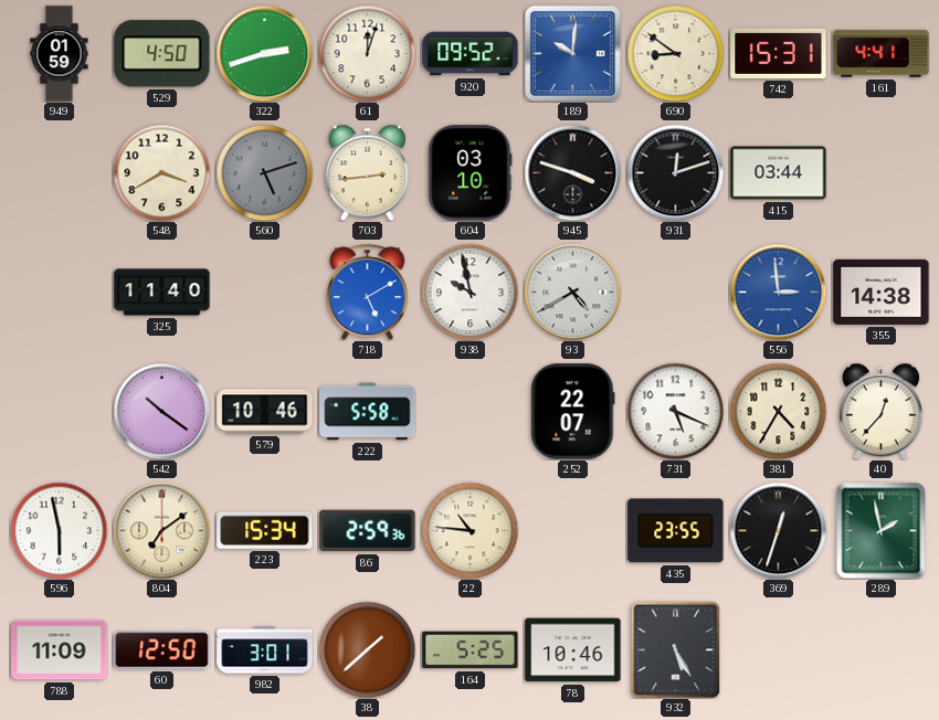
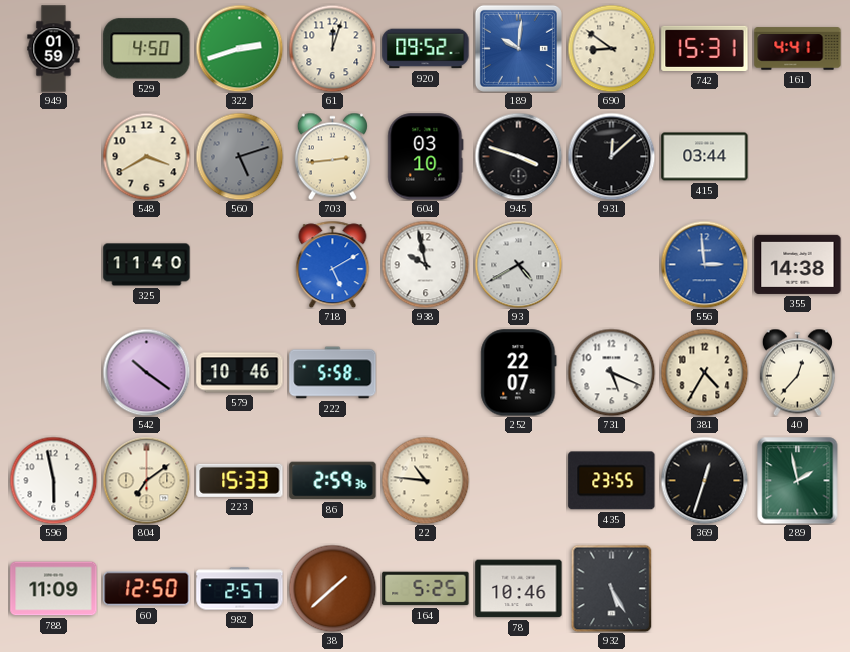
931: 12:12 -> 12:08
223: 15:34 -> 15:33
982: 3:01 -> 2:57
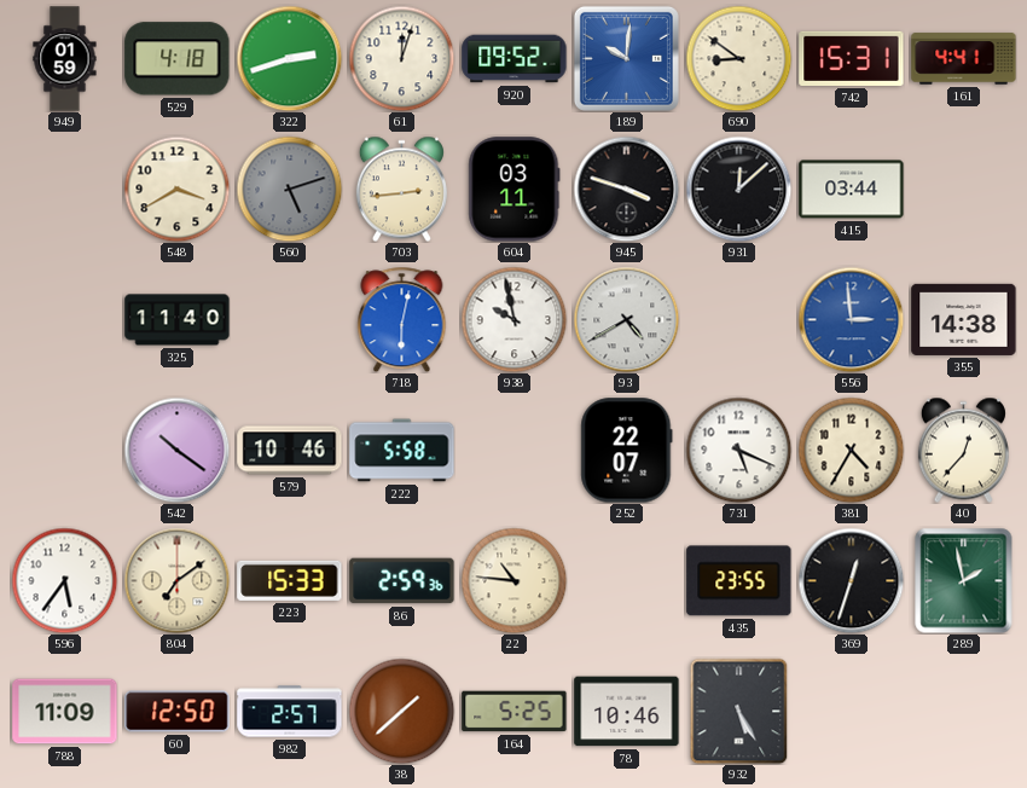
529: 4:50 -> 4:18
604: 03:10 -> 03:11
718: 5:10 -> 6:02
596: 5:58 -> 5:36
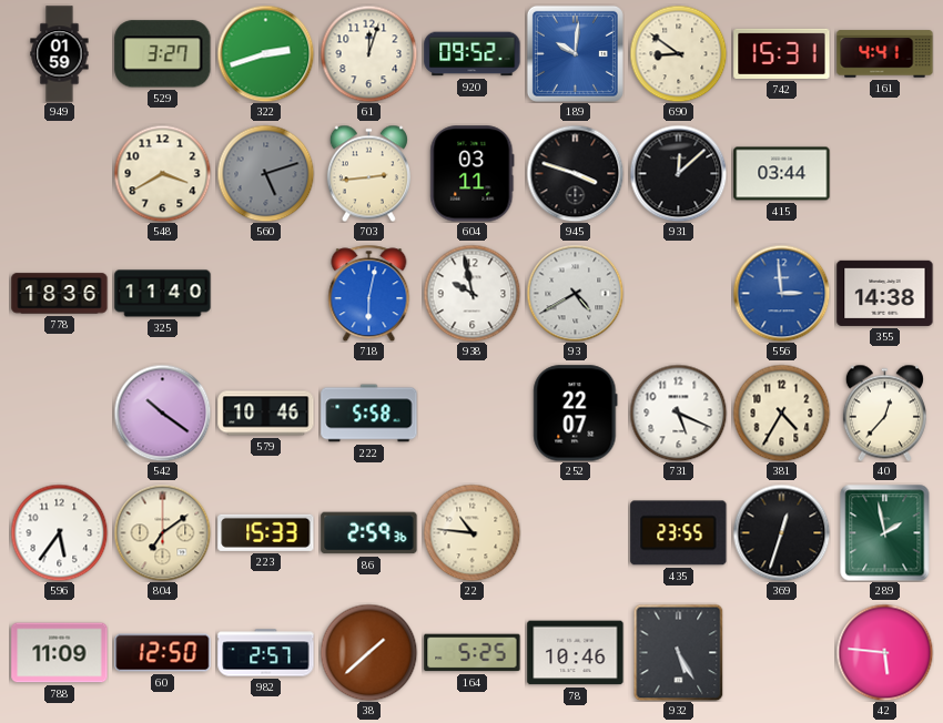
529: 4:18 -> 3:27
778: none -> 18:36
42: none -> 5:46
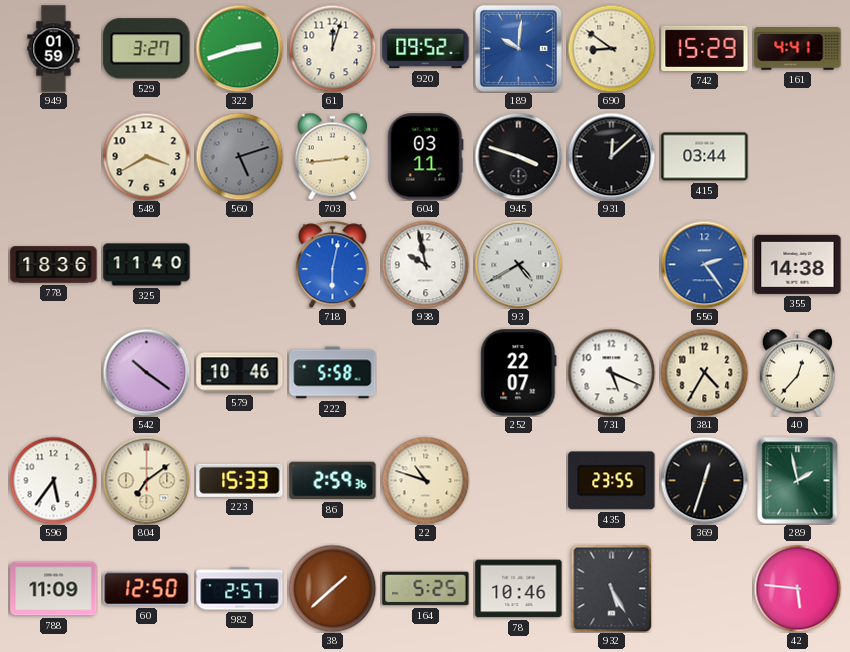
742: 15:31 -> 15:29
556: 2:59 -> 2:24
22: 10:46 -> 10:48
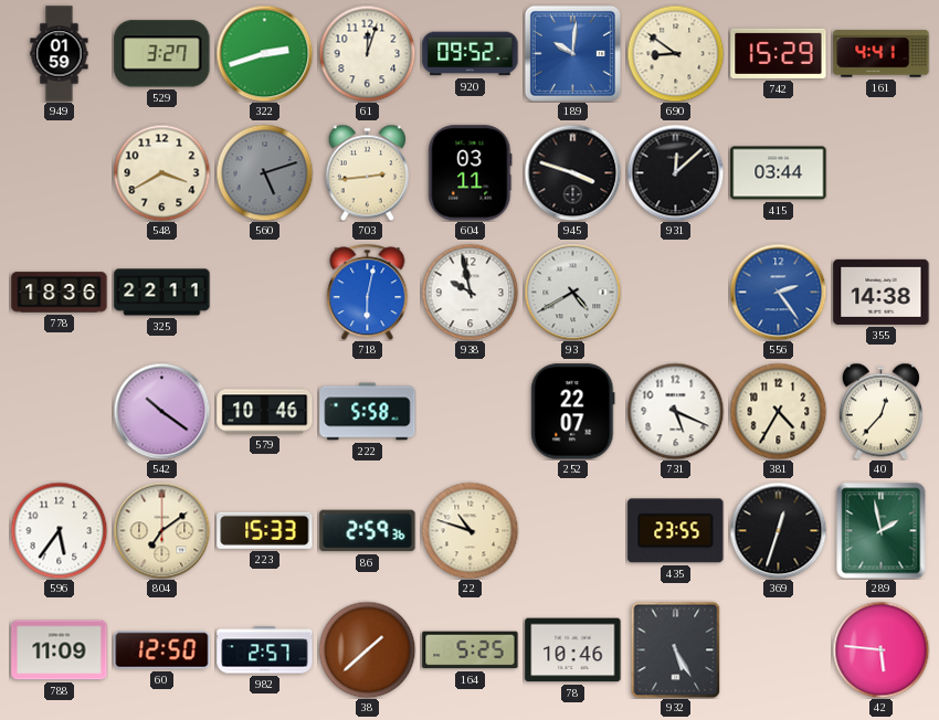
325: 11:40 -> 22:11
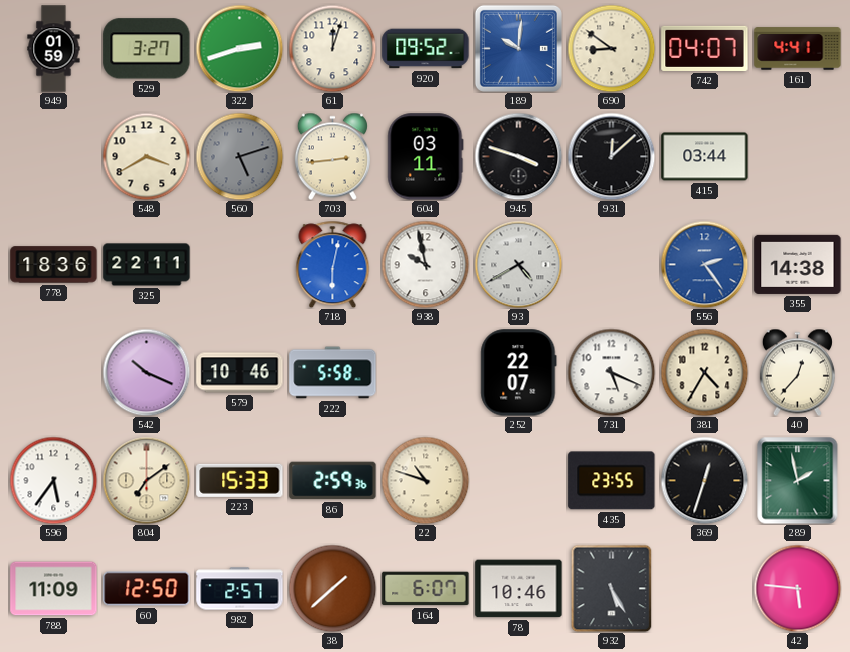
742: 15:29 -> 04:07
542: 10:21 -> 10:19
164: 5:25 -> 6:07
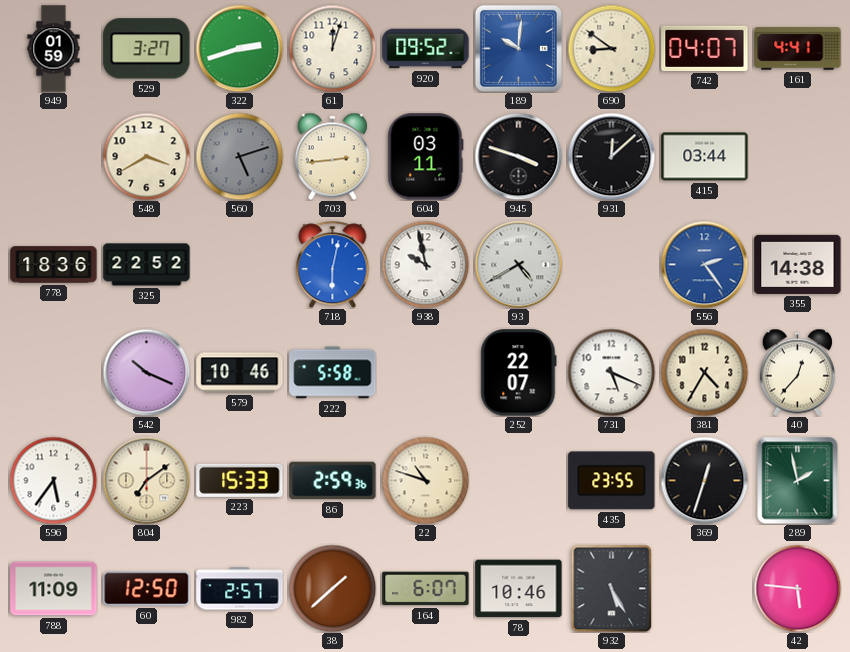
325: 22:11 -> 22:52
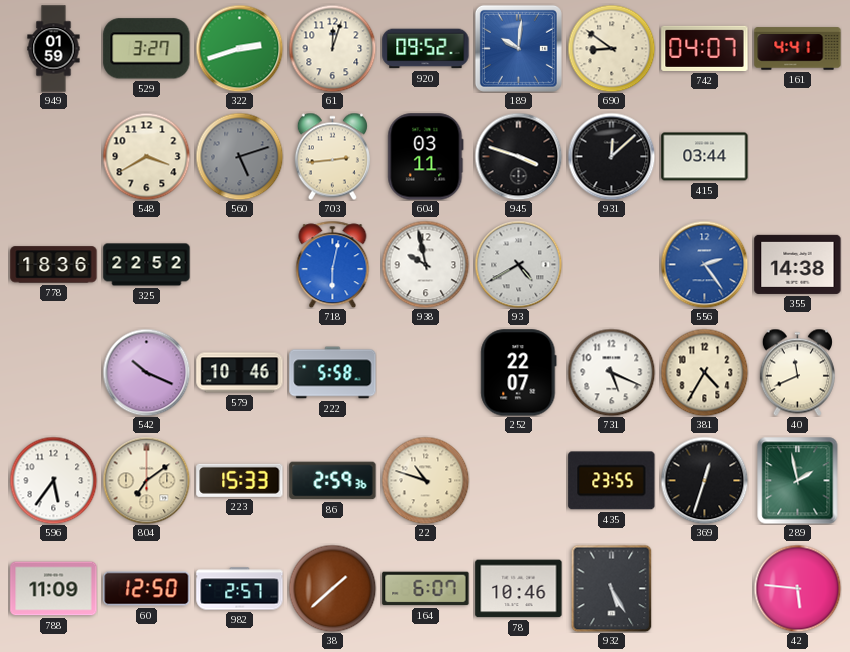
40: 12:37 -> 11:41
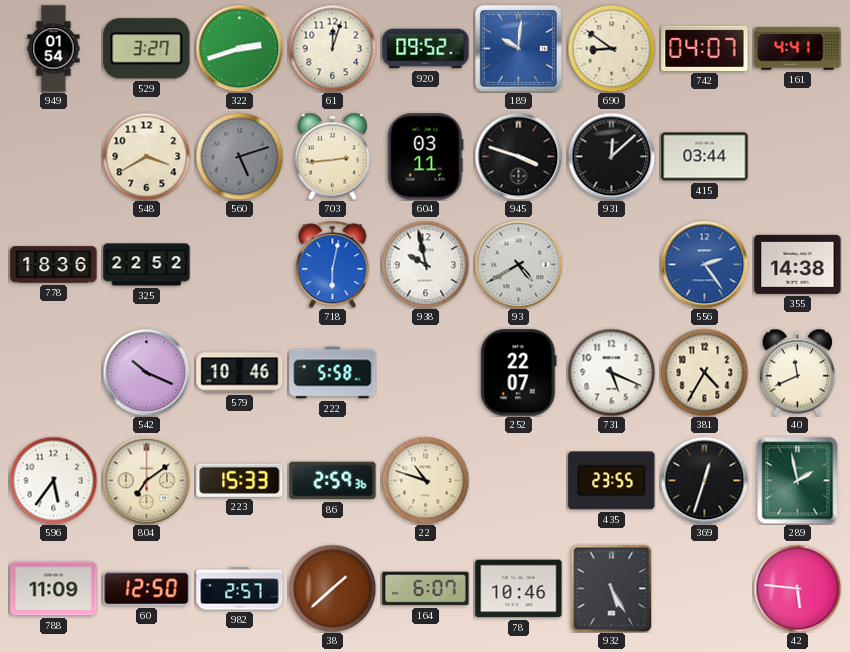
949: 01:59 -> 01:54
